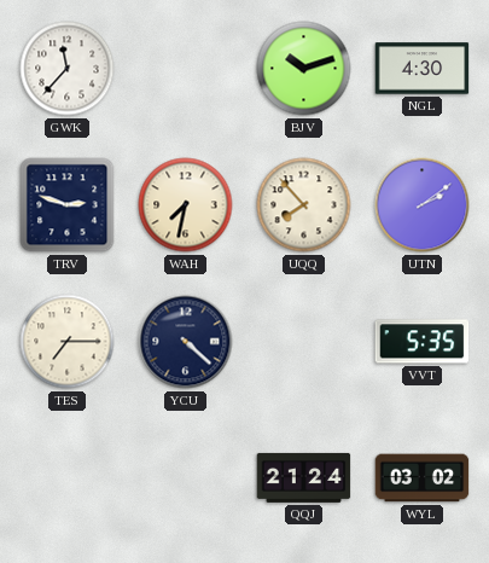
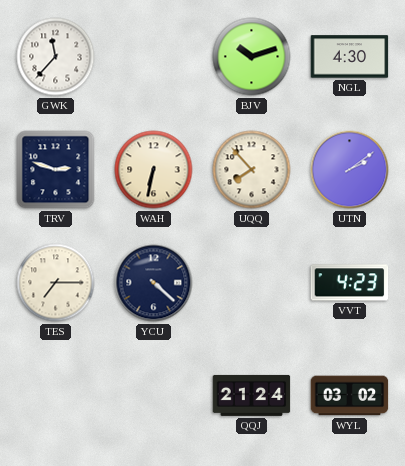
WAH: 7:32 -> 6:32
VVT: 5:35 -> 4:23
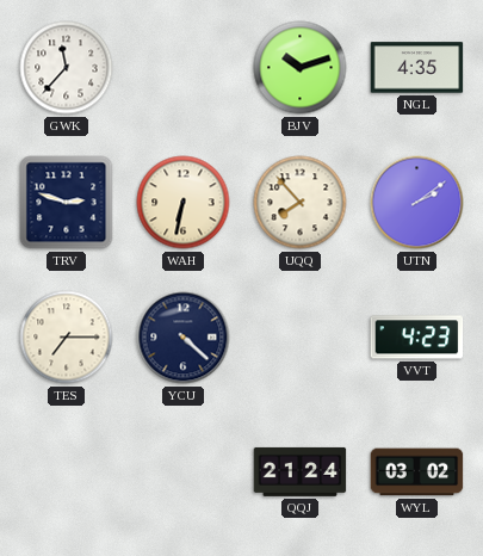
NGL: 4:30 -> 4:35
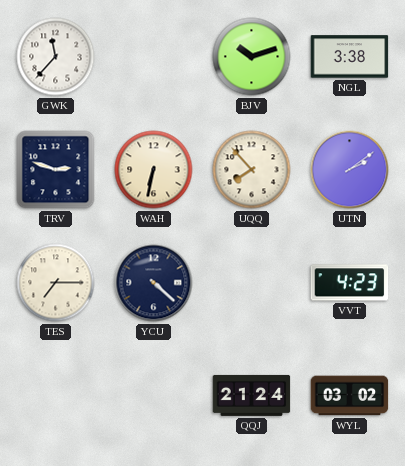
NGL: 4:35 -> 3:38
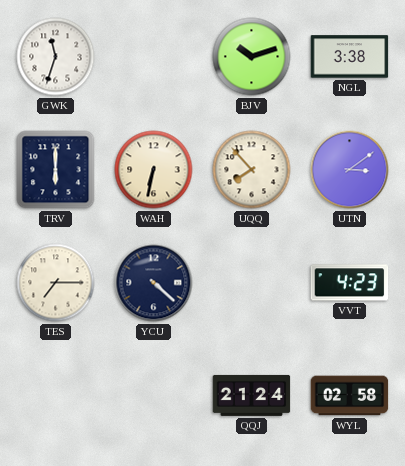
GWK: 11:37 -> 11:33
TRV: 2:48 -> 6:00
UTN: 2:09 -> 3:09
WYL: 03:02 -> 02:58
